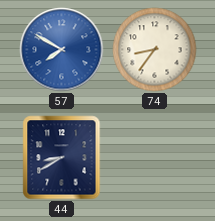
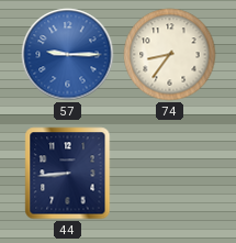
57: 7:50 -> 9:15
44: 8:40 -> 8:44
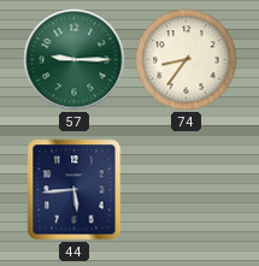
57 dial: blue -> green
44: 8:44 -> 5:44
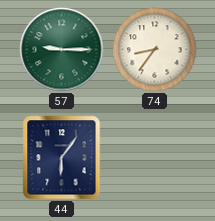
44: 5:44 -> 6:06
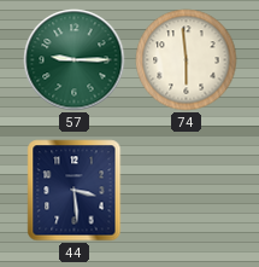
74: 8:36 -> 5:59
44: 6:06 -> 3:29
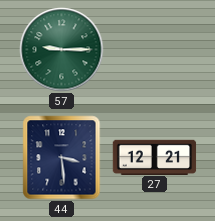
74: 5:59 -> none
27: none -> 12:21
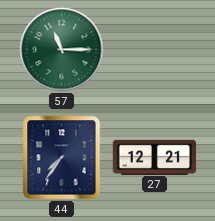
57: 9:15 -> 11:15
44: 3:29 -> 7:36
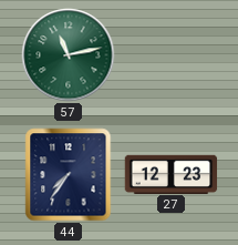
57: 11:15 -> 11:13
27: 12:21 -> 12:23
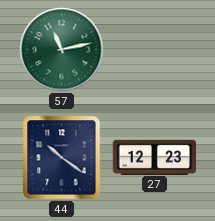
44: 7:36 -> 10:21
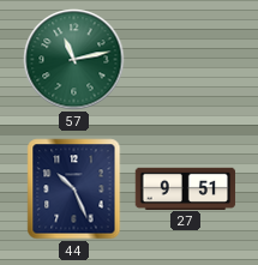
44: 10:21 -> 10:26
27: 12:23 -> 9:51
